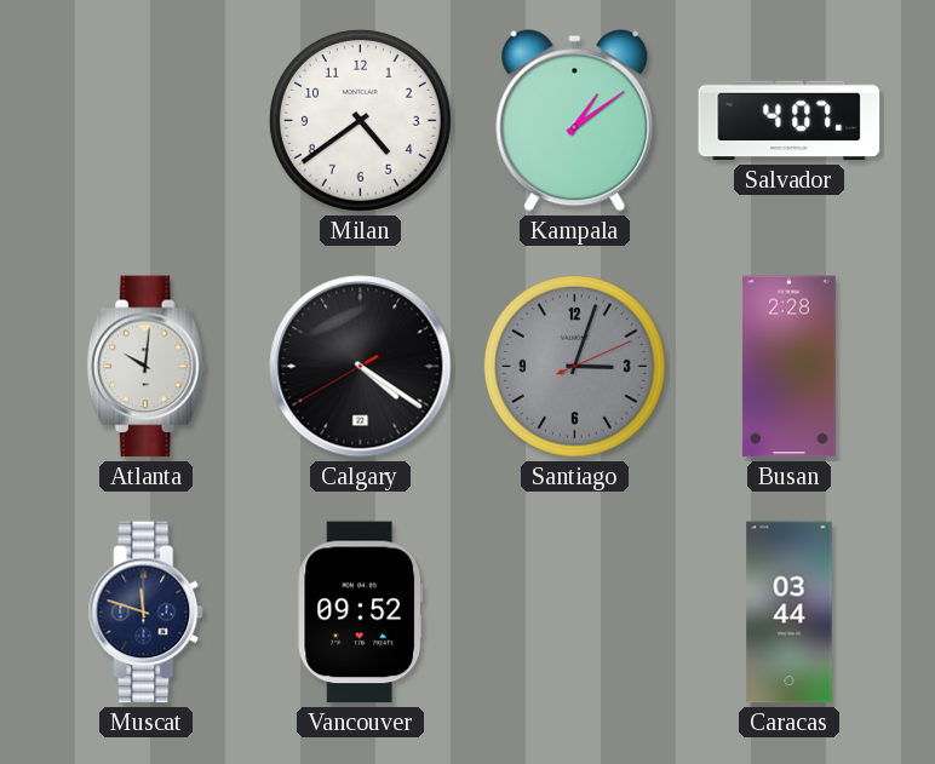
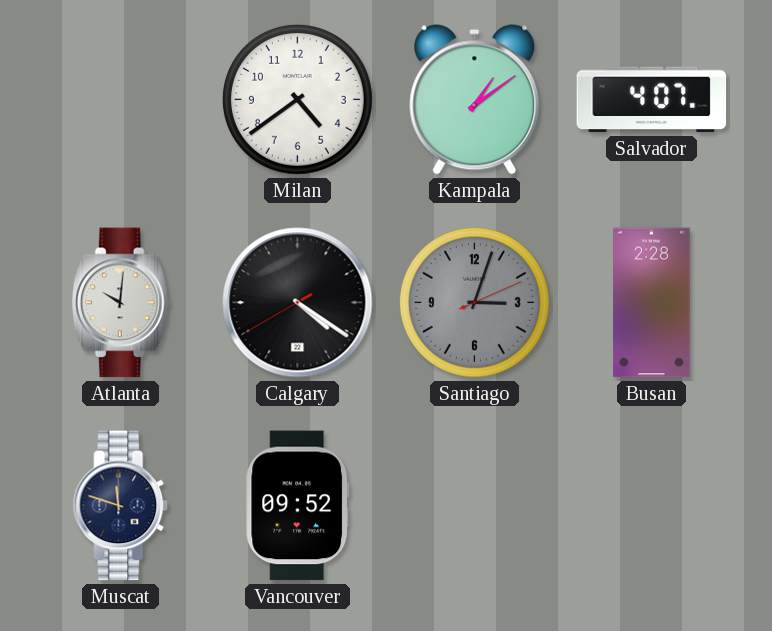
Caracas: 03:44 -> none
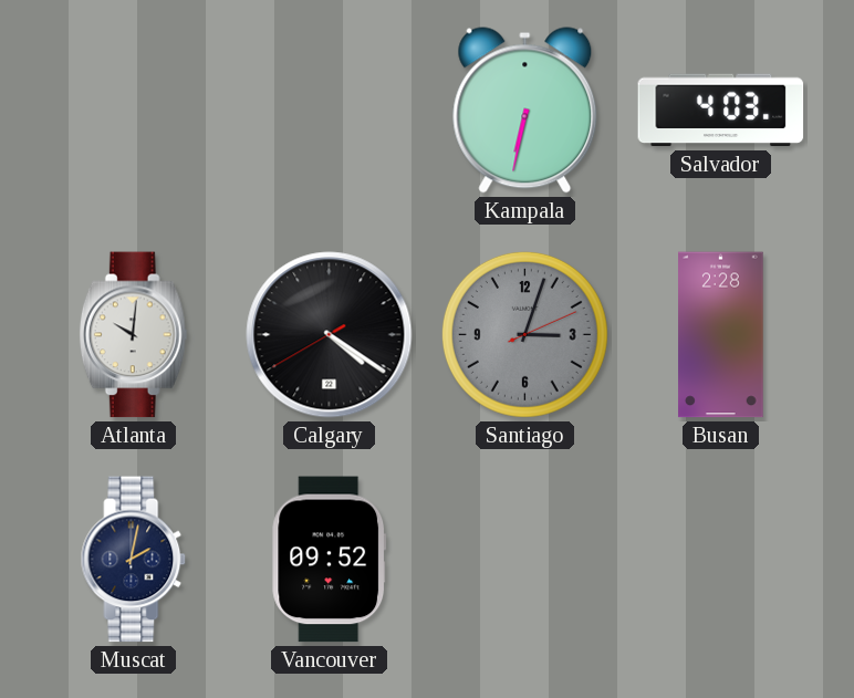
Milan: 4:39 -> none
Kampala: 1:09 -> 6:32
Salvador: 4:07 -> 4:03
Muscat: 11:48 -> 2:02
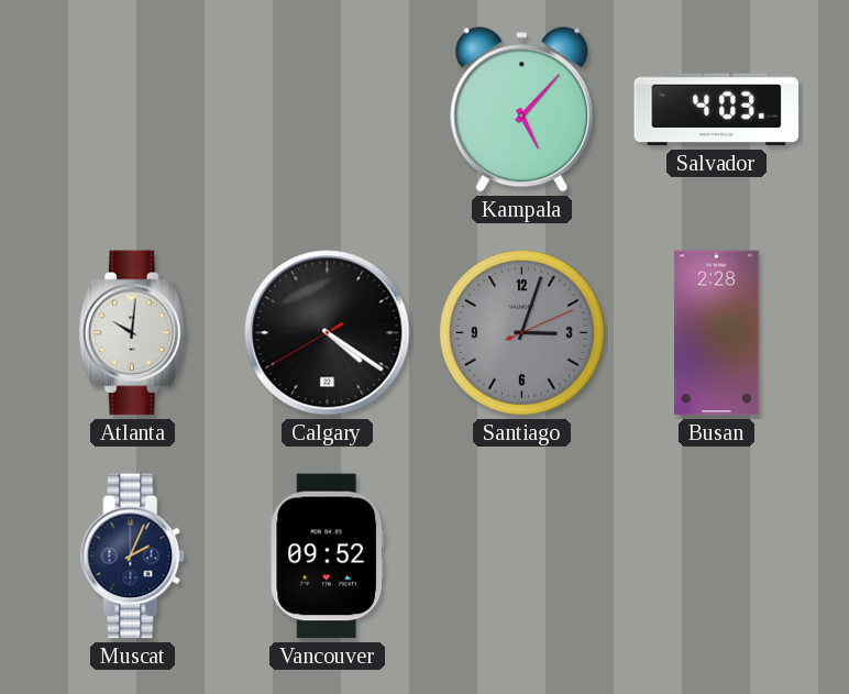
Kampala: 6:32 -> 5:07
Muscat: 2:02 -> 2:04
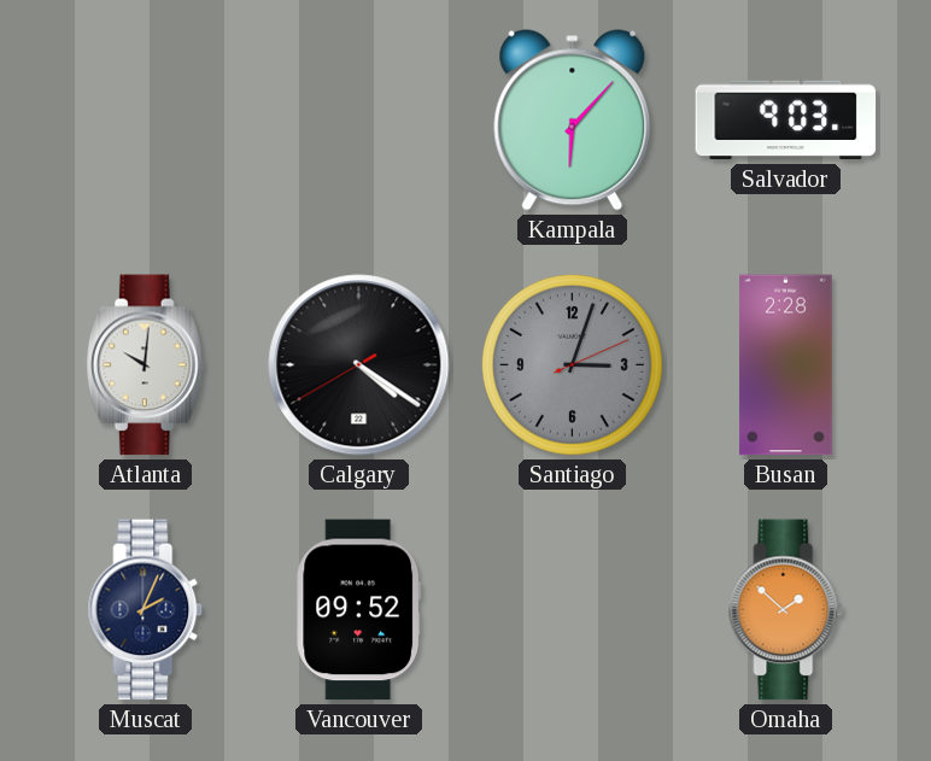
Kampala: 5:07 -> 6:07
Salvador: 4:03 -> 9:03
Omaha: none -> 1:52
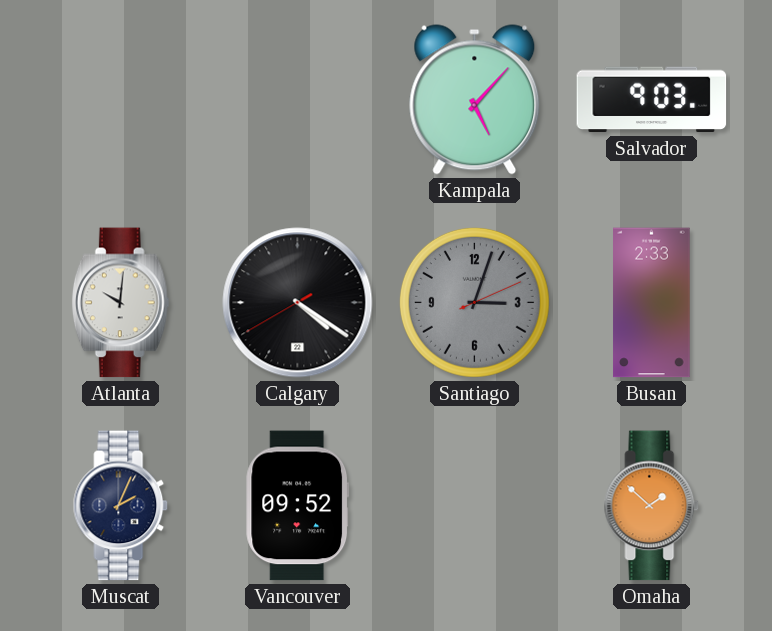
Kampala: 6:07 -> 5:07
Busan: 2:28 -> 2:33
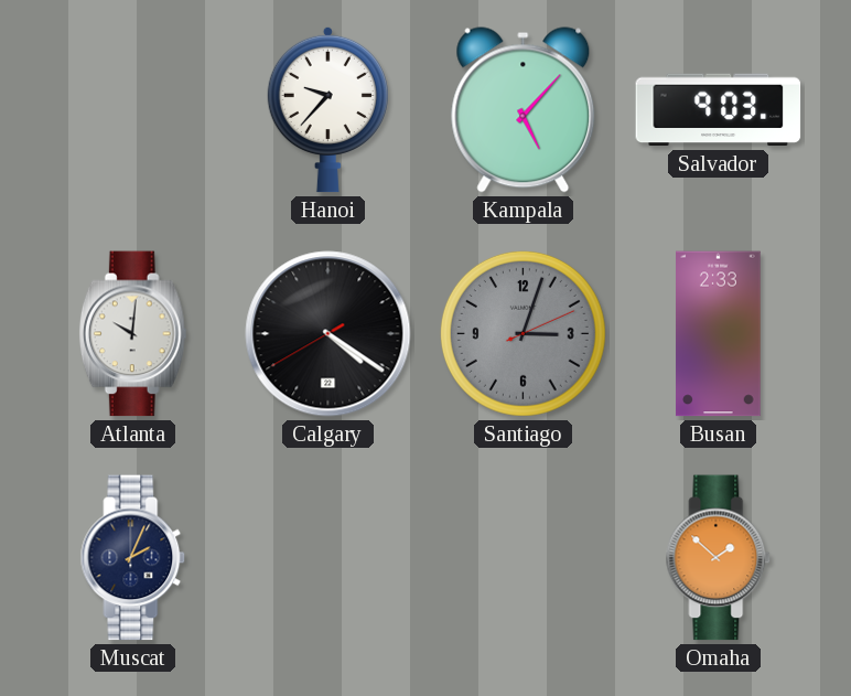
Hanoi: none -> 9:37
Vancouver: 09:52 -> none
